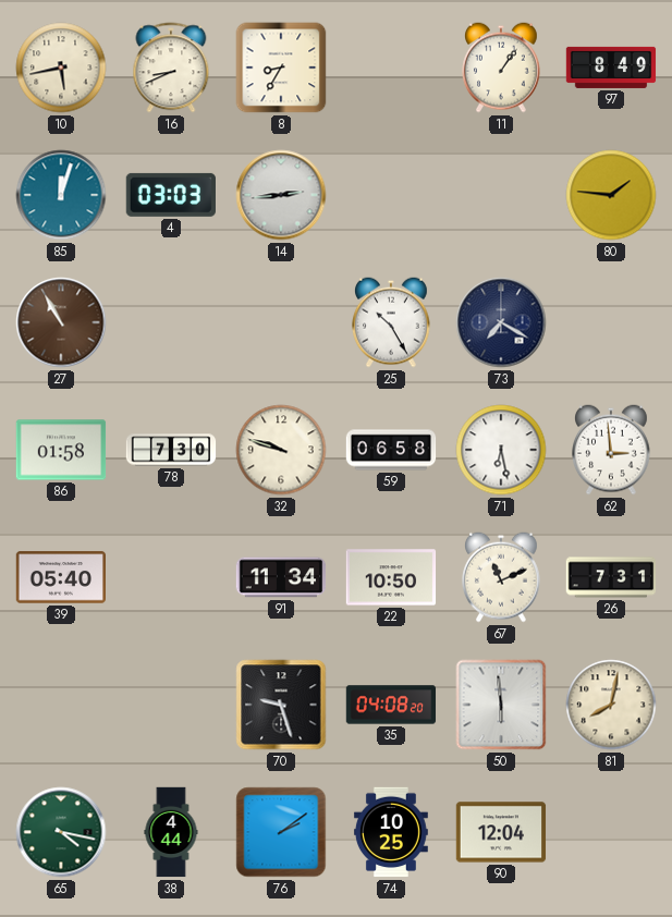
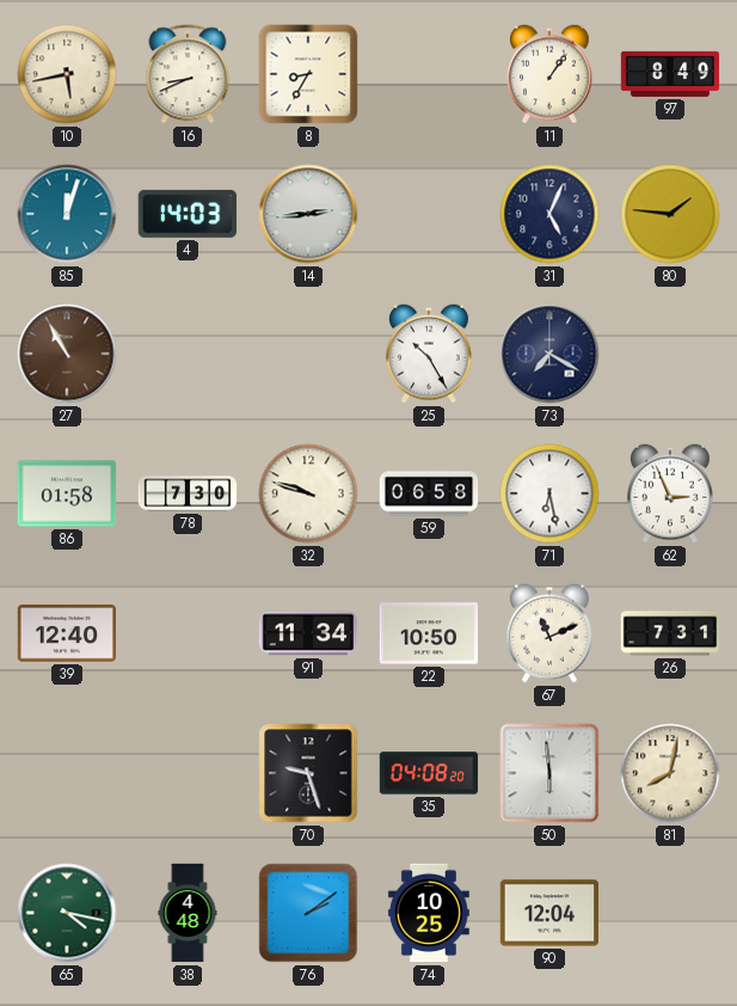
4: 03:03 -> 14:03
31: none -> 5:04
62: 2:59 -> 2:56
39: 05:40 -> 12:40
38: 4:44 -> 4:48
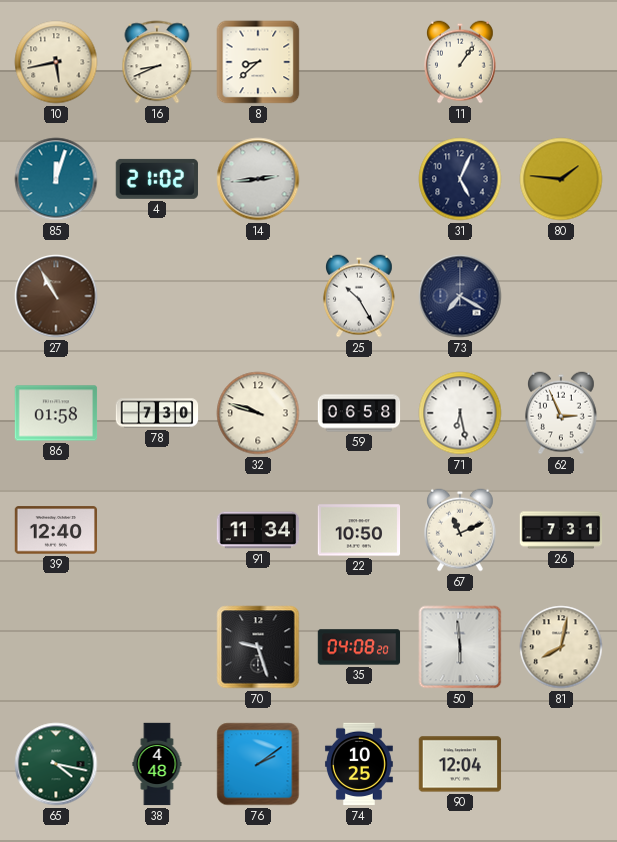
8: 8:35 -> 8:38
97: 8:49 -> none
4: 14:03 -> 21:02
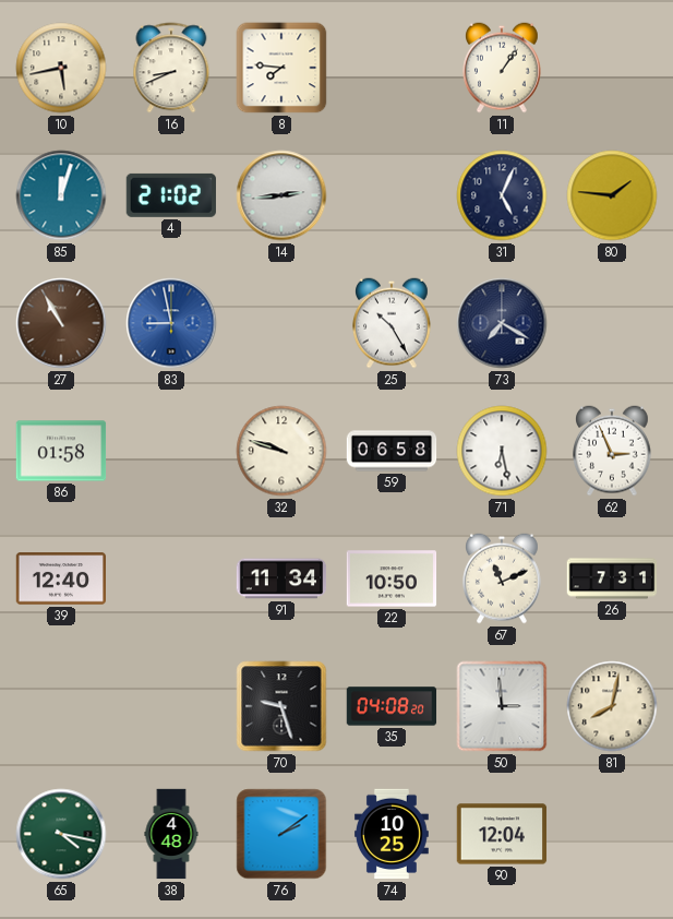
8: 8:38 -> 7:46
83: none -> 8:58
78: 7:30 -> none
50: 5:59 -> 2:59
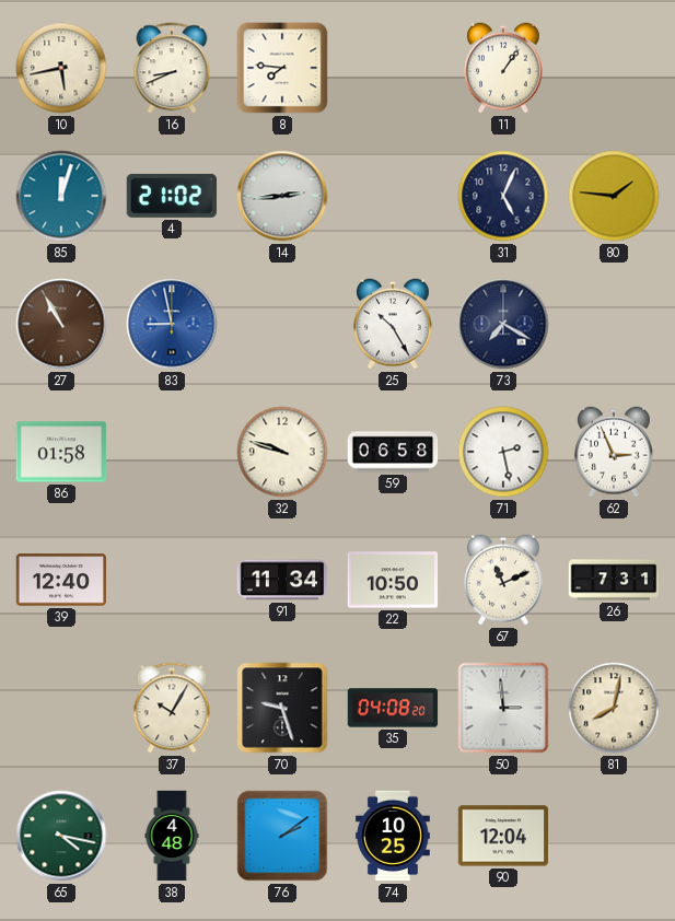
71: 6:28 -> 2:28
37: none -> 10:05
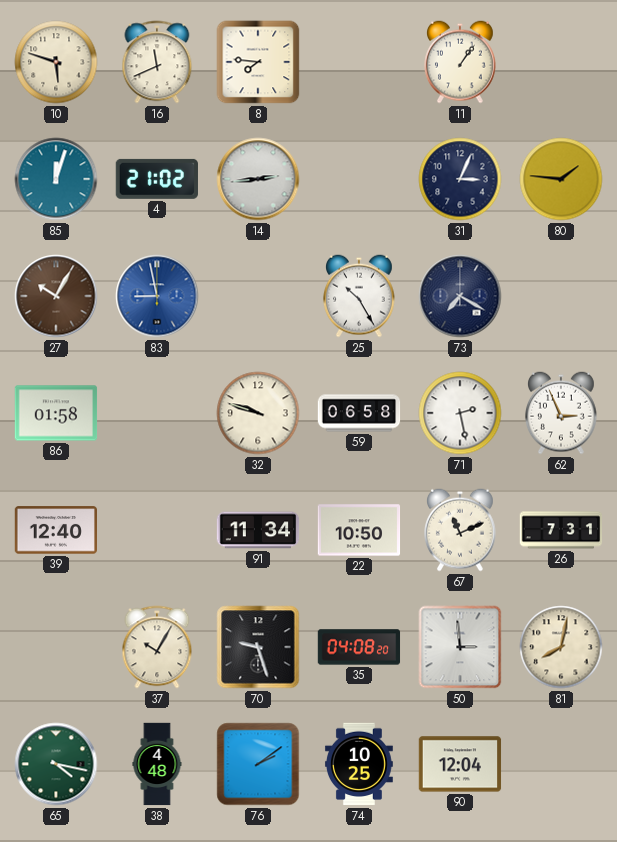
10: 5:43 -> 5:48
16: 8:41 -> 11:41
31: 5:04 -> 3:04
27: 10:55 -> 10:05
